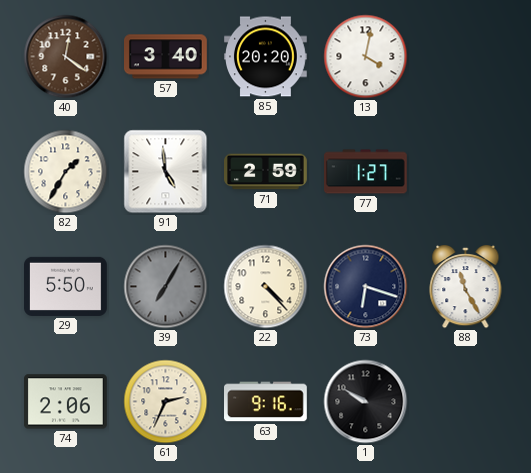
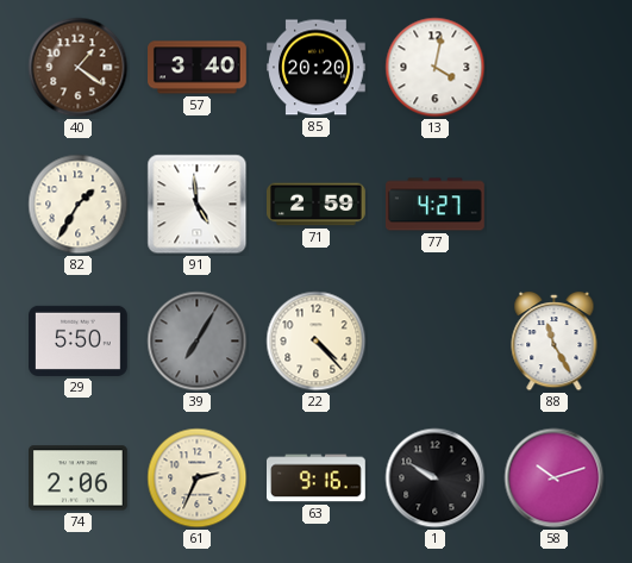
40: 12:21 -> 1:21
77: 1:27 -> 4:27
73: 6:18 -> none
58: none -> 10:12
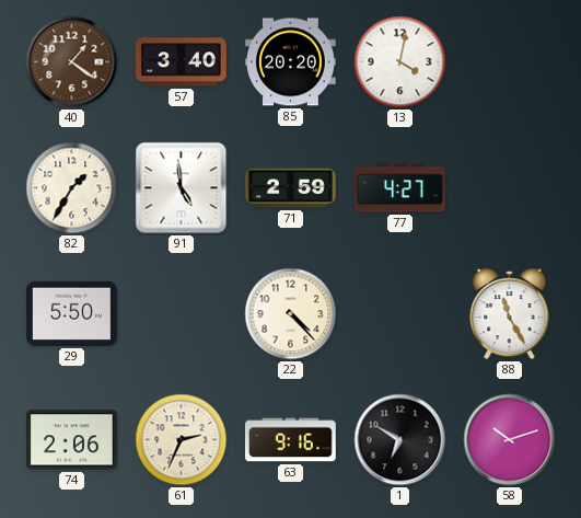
39: 7:05 -> none
1: 9:50 -> 6:50
